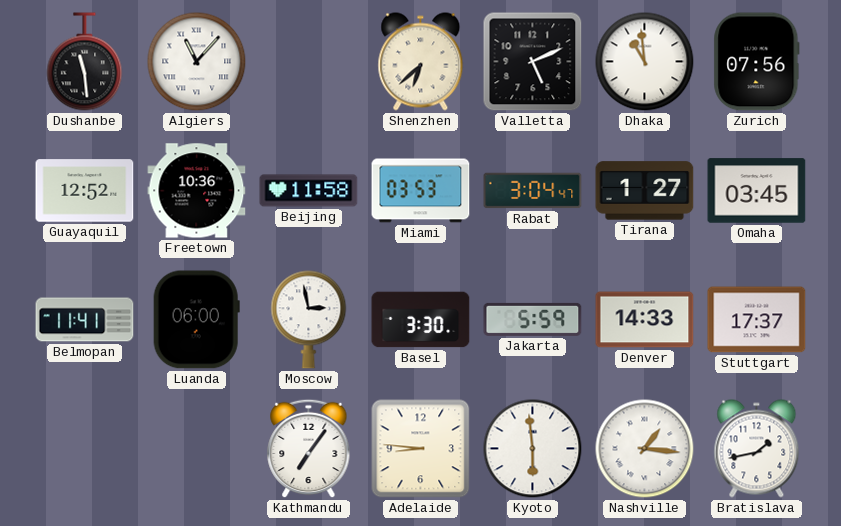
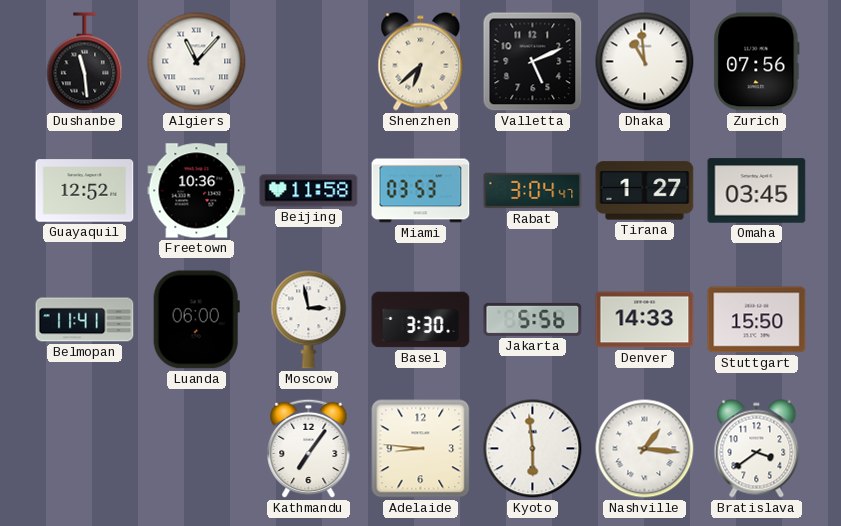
Jakarta: 5:59 -> 5:56
Stuttgart: 17:37 -> 15:50
Bratislava: 1:43 -> 3:39
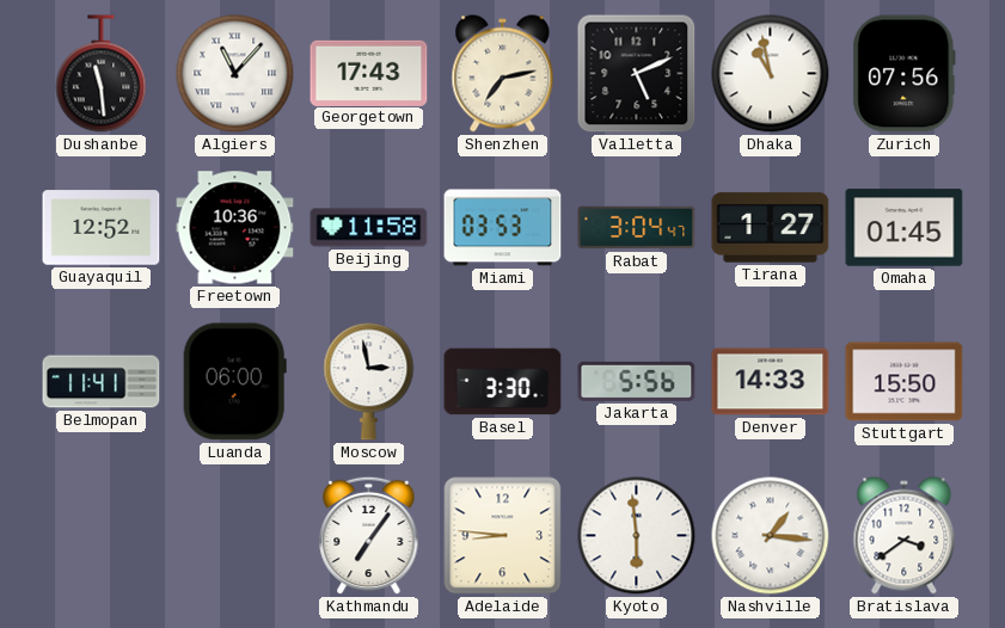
Georgetown: none -> 17:43
Shenzhen: 6:38 -> 7:13
Dhaka: 10:59 -> 10:58
Omaha: 03:45 -> 01:45
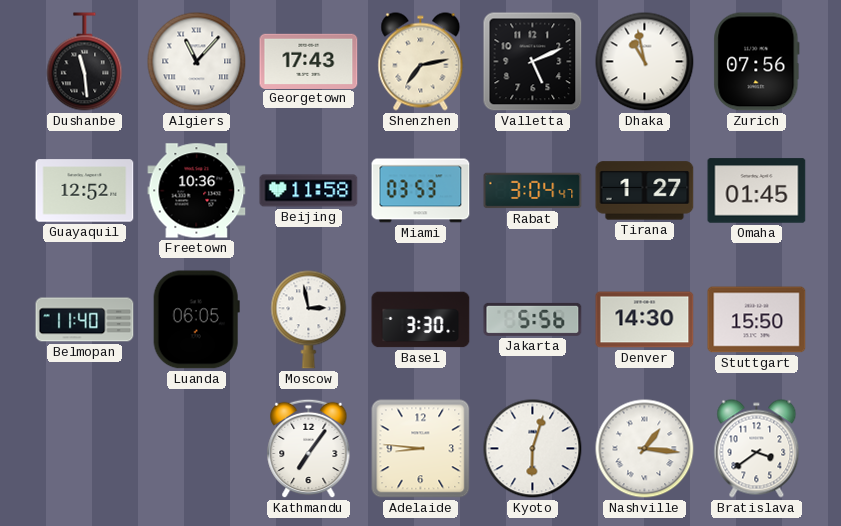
Belmopan: 11:41 -> 11:40
Luanda: 06:00 -> 06:05
Denver: 14:33 -> 14:30
Kyoto: 5:59 -> 6:03
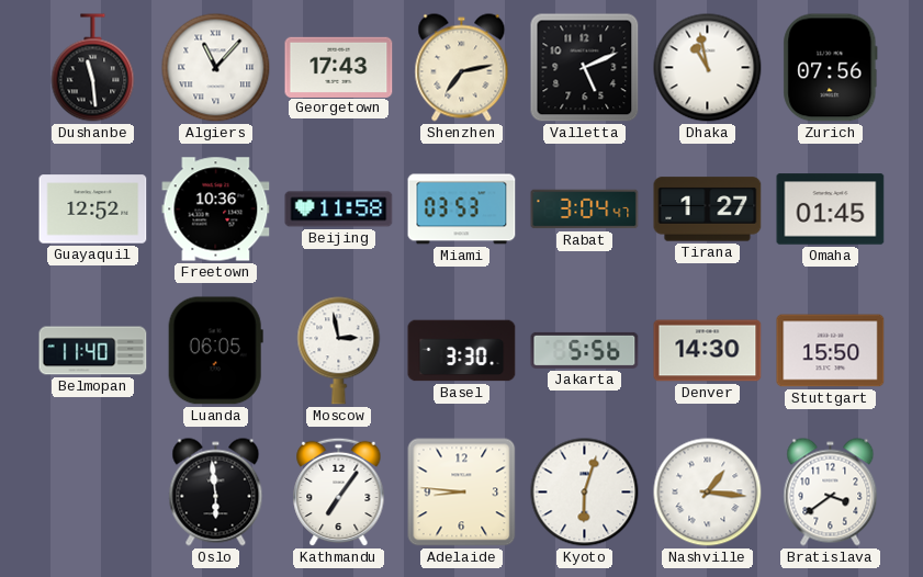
Oslo: none -> 5:59
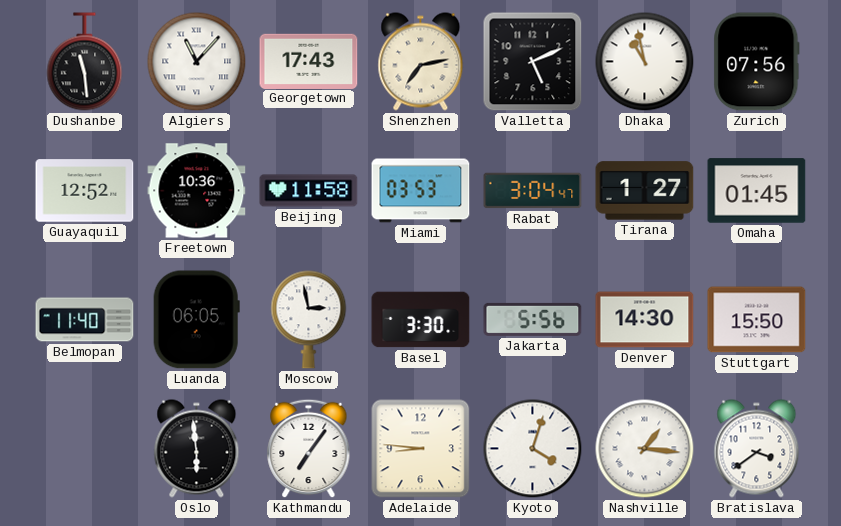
Kyoto: 6:03 -> 4:03
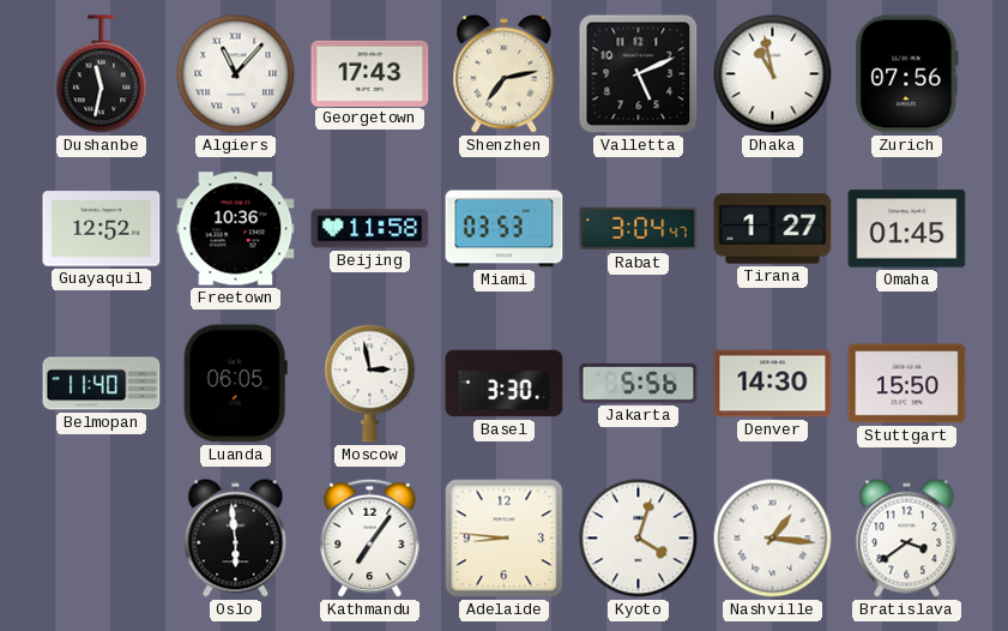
Dushanbe: 11:29 -> 11:32
